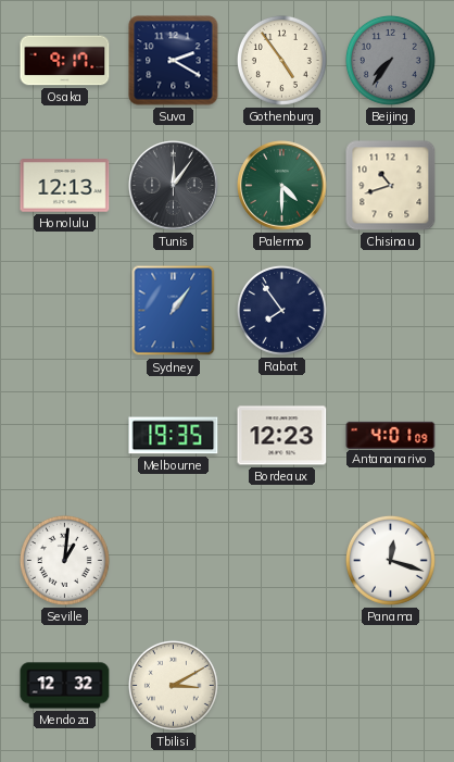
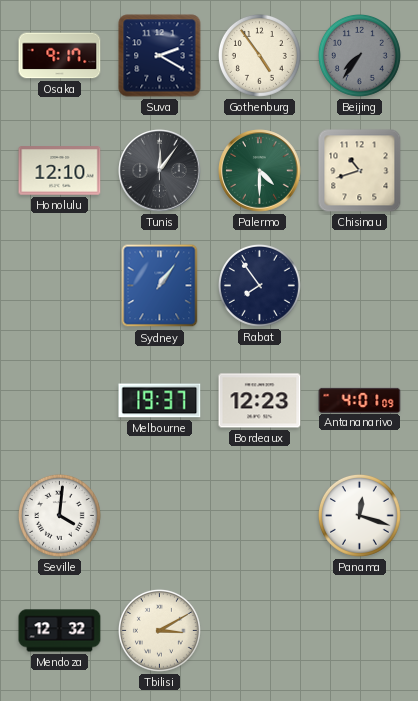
Honolulu: 12:13 -> 12:10
Melbourne: 19:35 -> 19:37
Seville: 1:01 -> 4:01
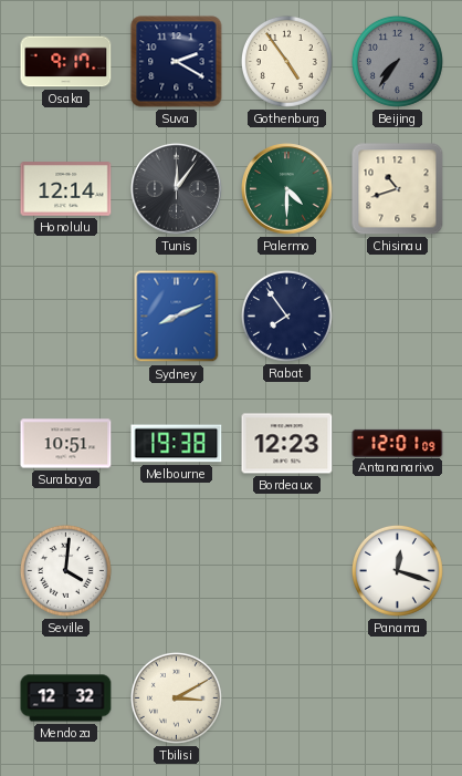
Honolulu: 12:10 -> 12:14
Sydney: 1:06 -> 8:11
Surabaya: none -> 10:51
Melbourne: 19:37 -> 19:38
Antananarivo: 4:01 -> 12:01
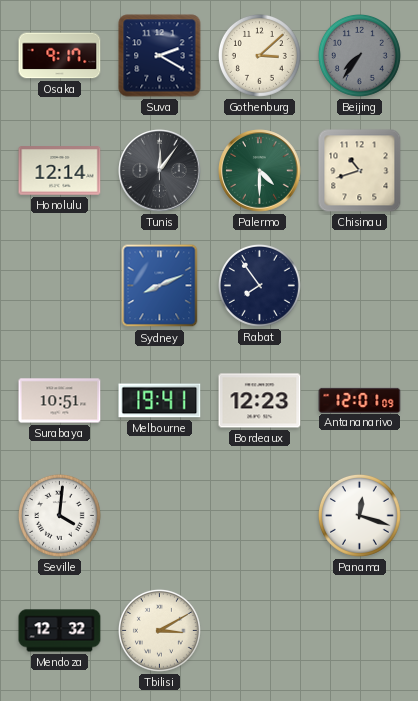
Gothenburg: 4:54 -> 3:08
Melbourne: 19:38 -> 19:41
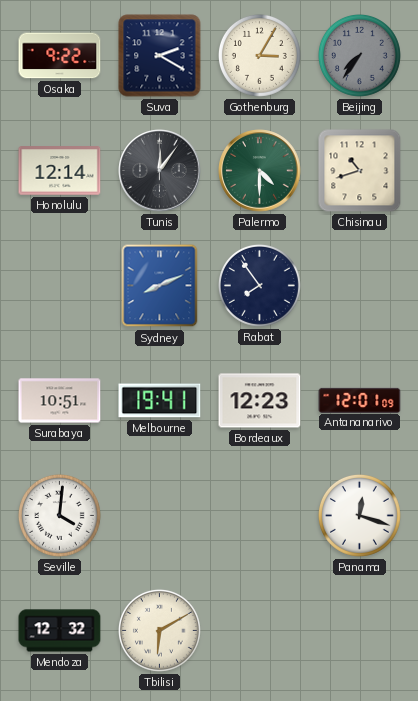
Osaka: 9:17 -> 9:22
Gothenburg: 3:08 -> 3:05
Tbilisi: 3:10 -> 6:10
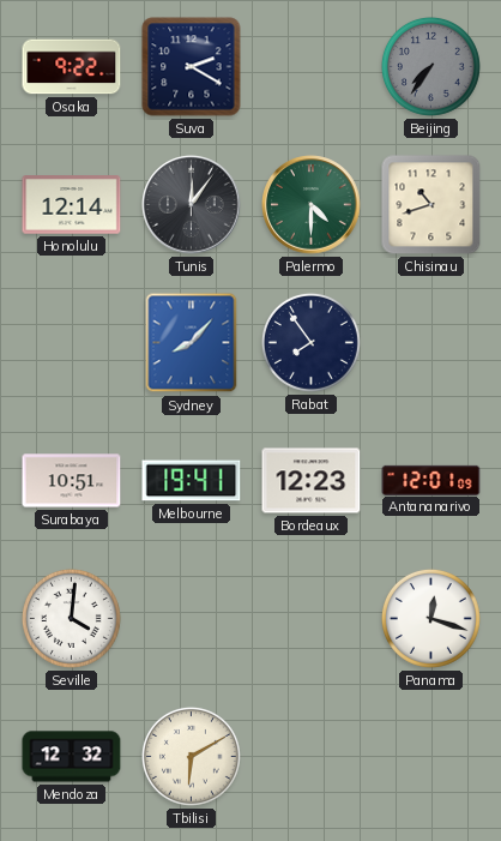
Gothenburg: 3:05 -> none
Sydney: 8:11 -> 8:07
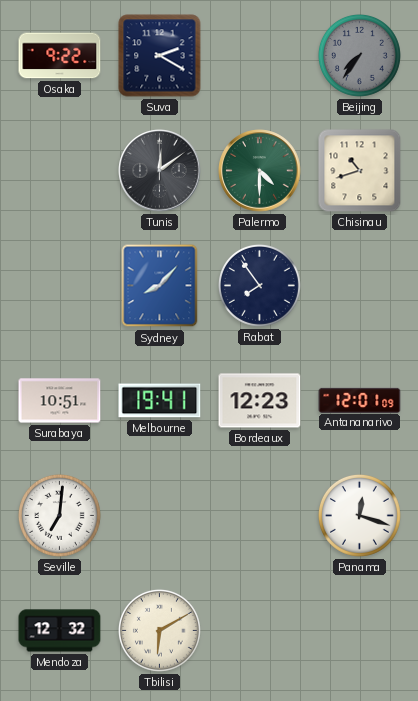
Honolulu: 12:14 -> none
Tunis: 12:06 -> 12:09
Seville: 4:01 -> 7:01
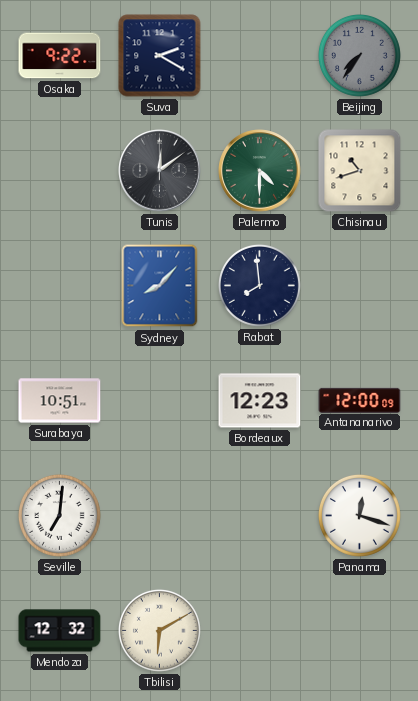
Rabat: 7:54 -> 7:59
Melbourne: 19:41 -> none
Antananarivo: 12:01 -> 12:00
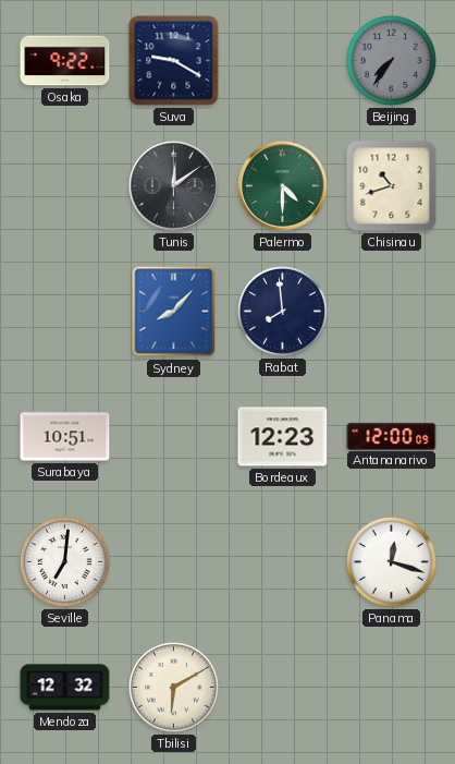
Suva: 2:20 -> 9:20
